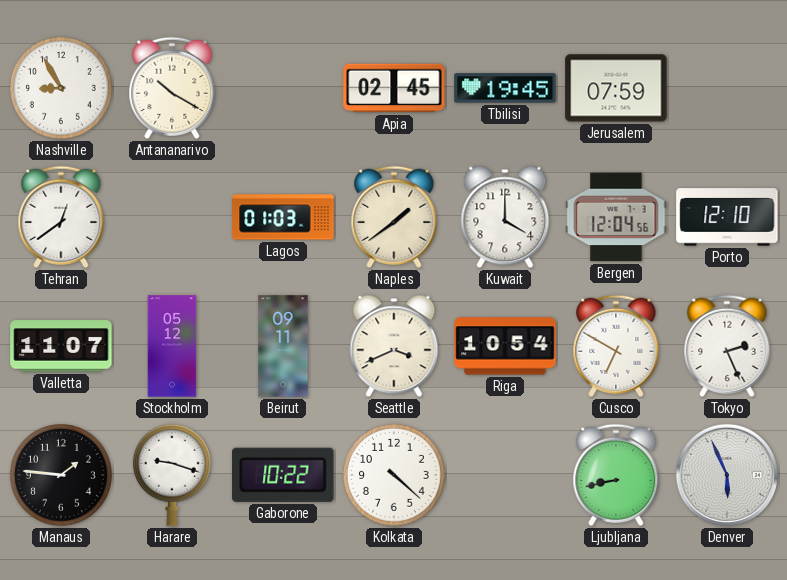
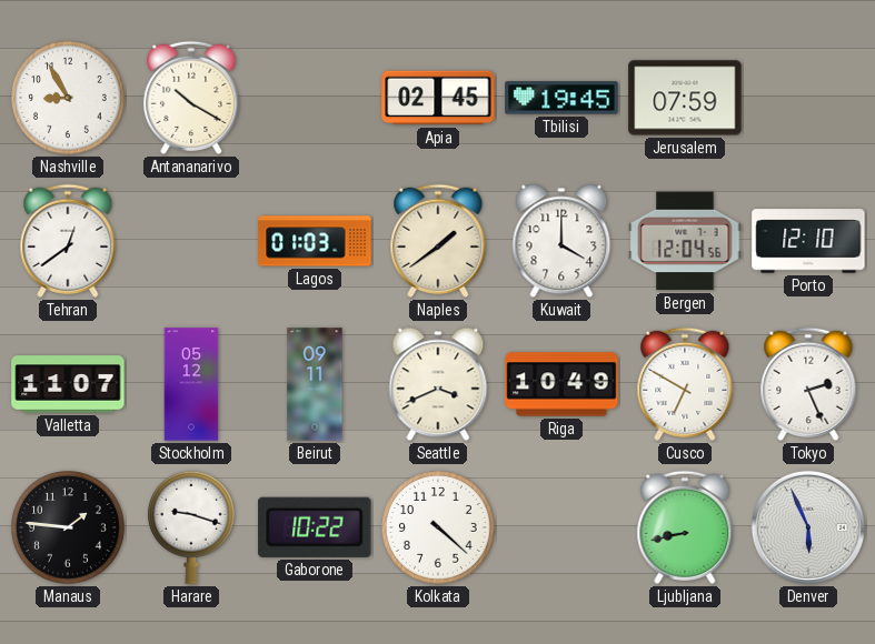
Riga: 10:54 -> 10:49
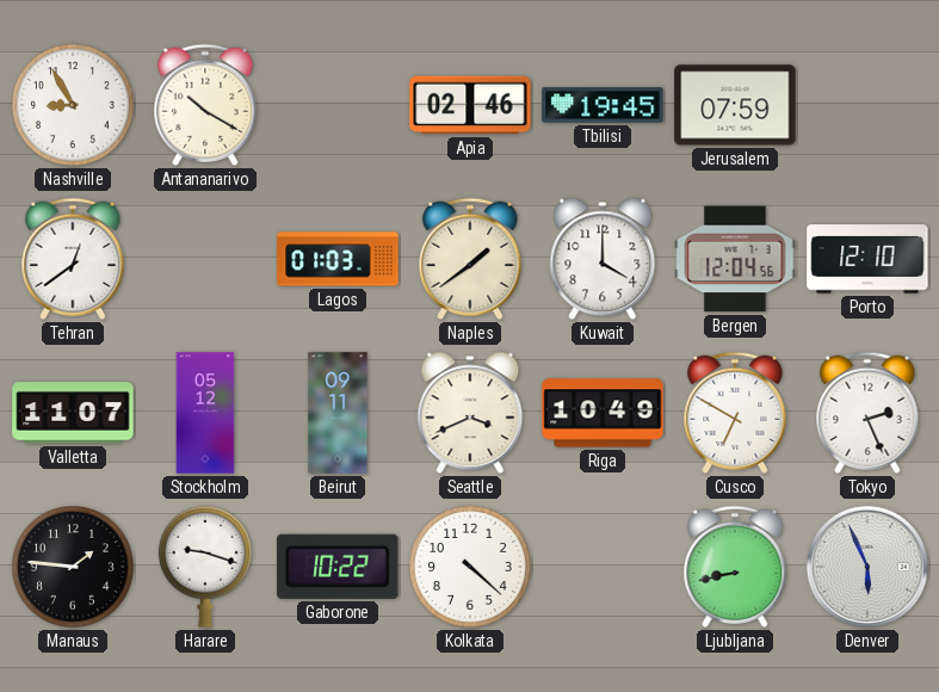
Apia: 02:45 -> 02:46
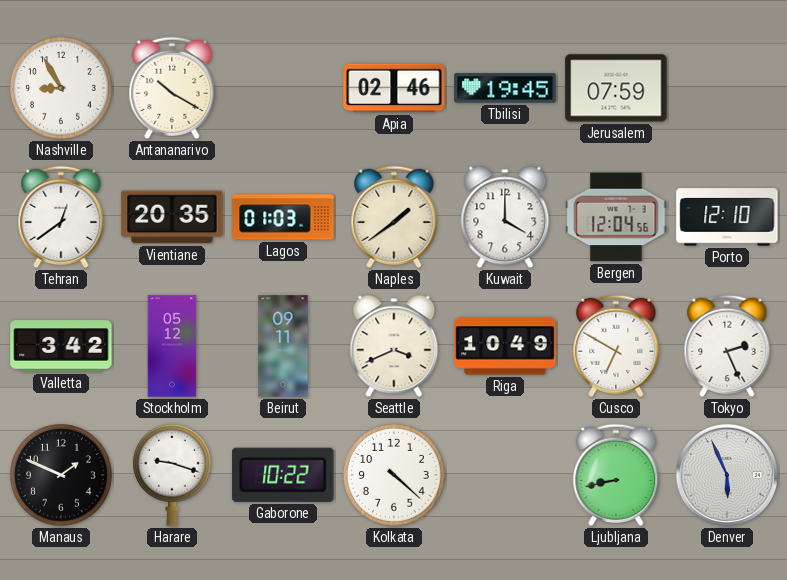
Vientiane: none -> 20:35
Valletta: 11:07 -> 3:42
Manaus: 1:46 -> 1:49
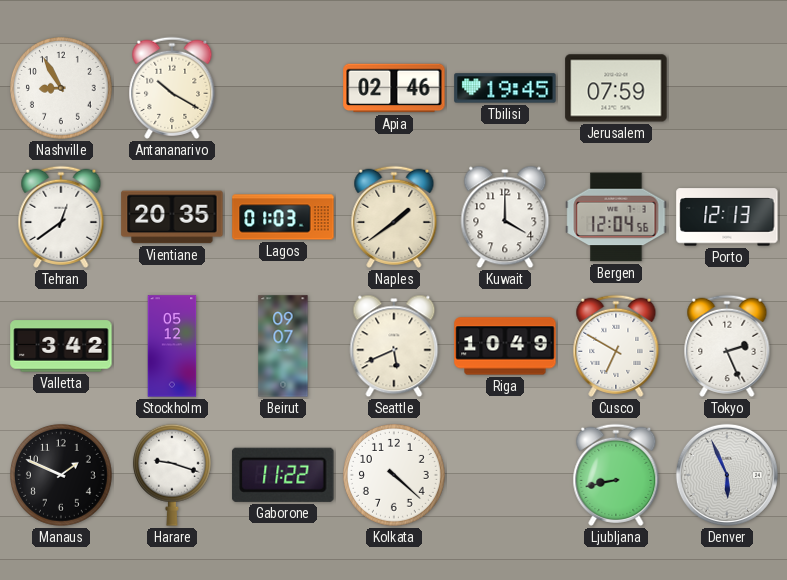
Porto: 12:10 -> 12:13
Beirut: 09:11 -> 09:07
Seattle: 3:41 -> 5:41
Gaborone: 10:22 -> 11:22
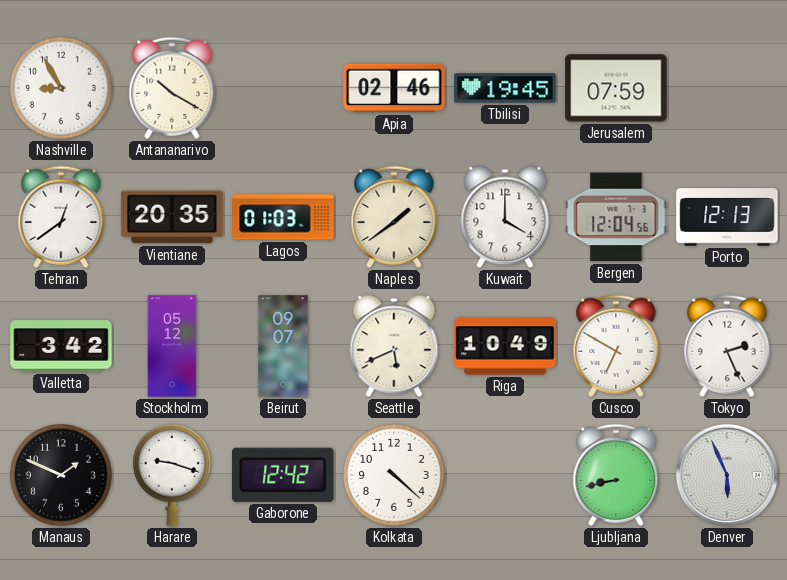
Gaborone: 11:22 -> 12:42
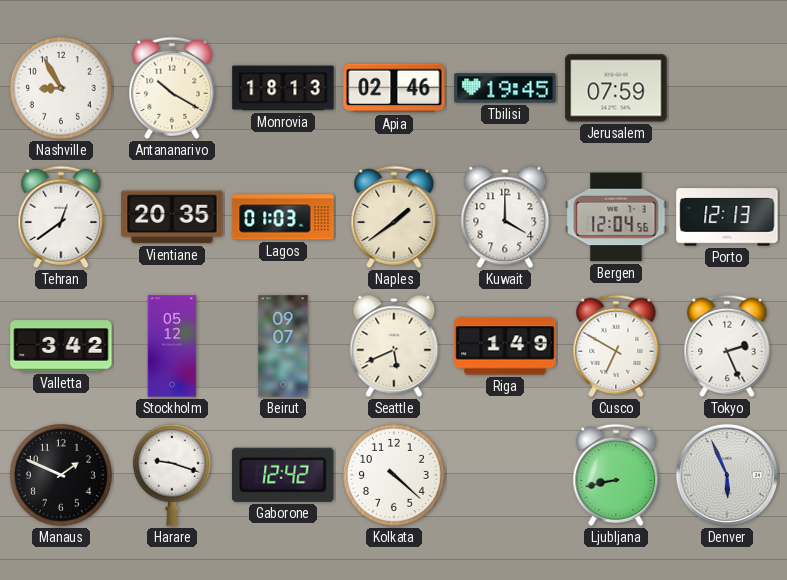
Monrovia: none -> 18:13
Riga: 10:49 -> 1:49
